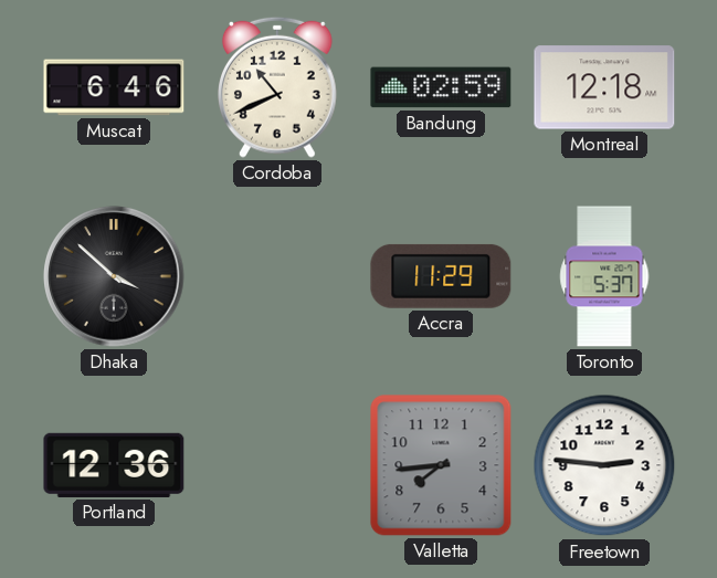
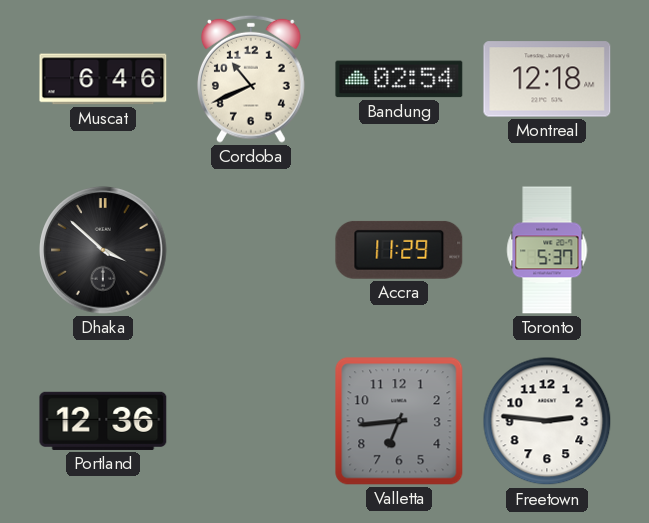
Bandung: 02:59 -> 02:54
Valletta: 7:44 -> 6:44
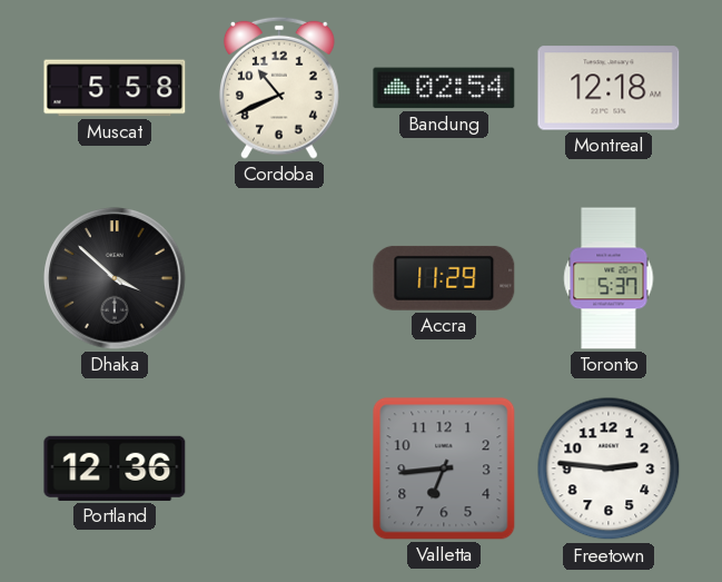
Muscat: 6:46 -> 5:58
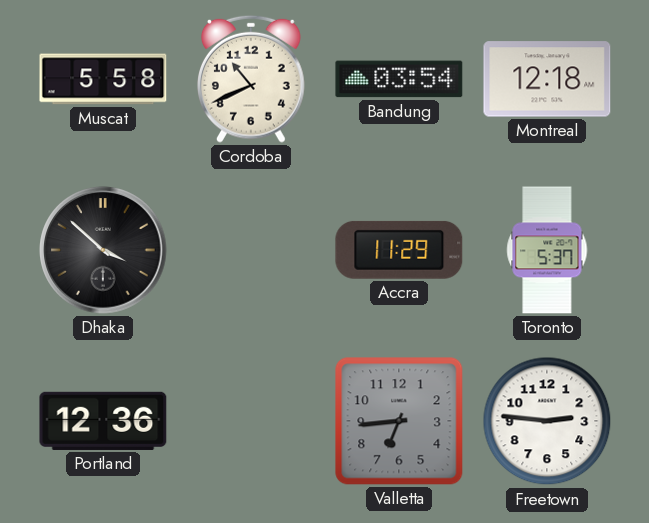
Bandung: 02:54 -> 03:54
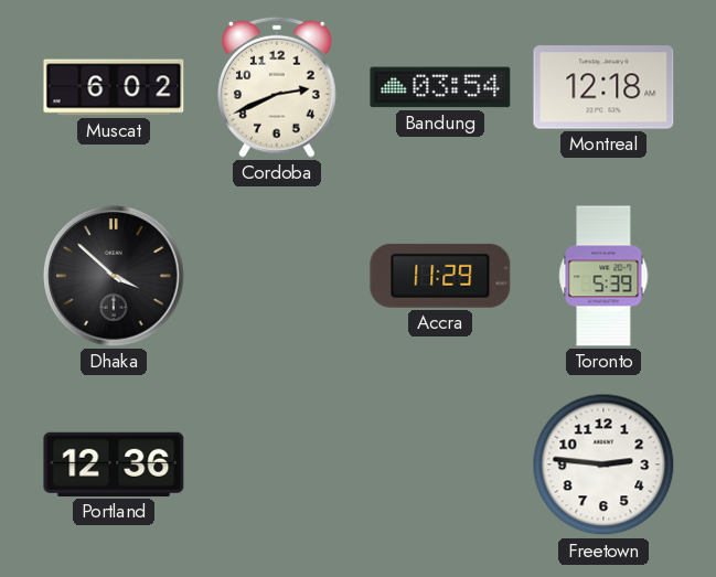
Muscat: 5:58 -> 6:02
Cordoba: 10:41 -> 2:41
Toronto: 5:37 -> 5:39
Valletta: 6:44 -> none
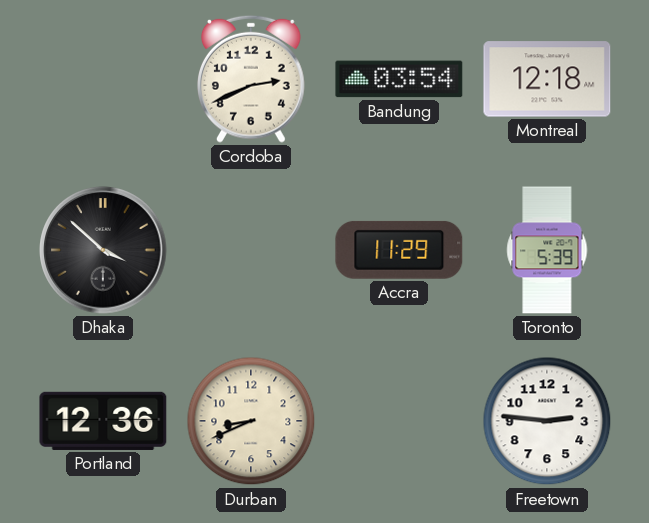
Muscat: 6:02 -> none
Durban: none -> 8:41
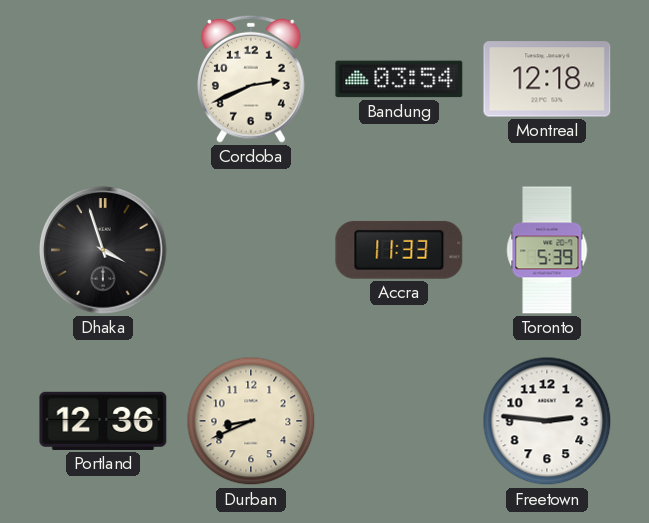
Dhaka: 3:52 -> 3:57
Accra: 11:29 -> 11:33
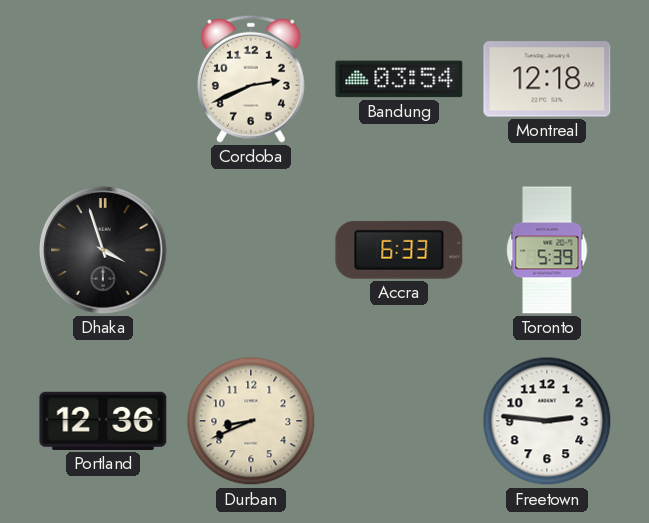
Accra: 11:33 -> 6:33
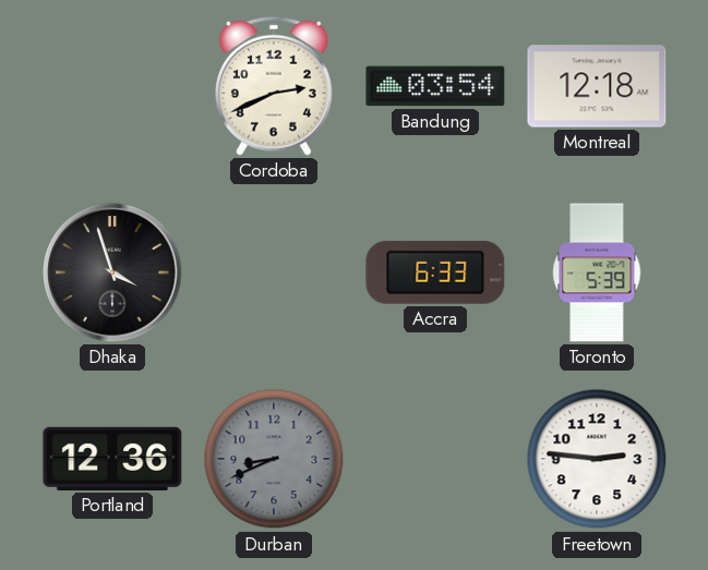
Durban dial: cream -> grey
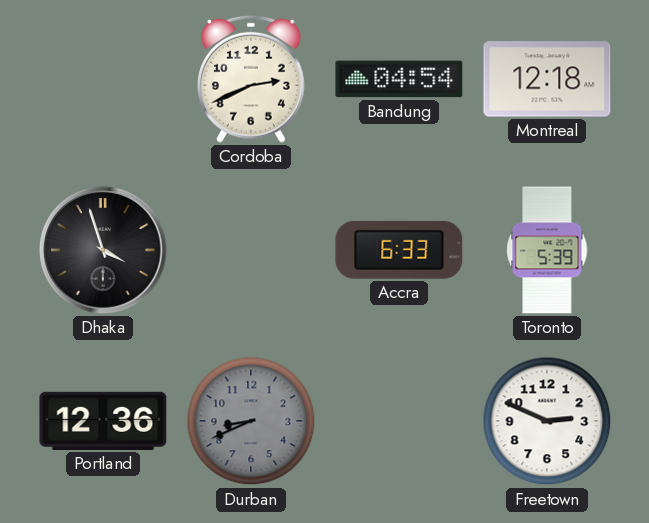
Bandung: 03:54 -> 04:54
Freetown: 2:46 -> 2:49
